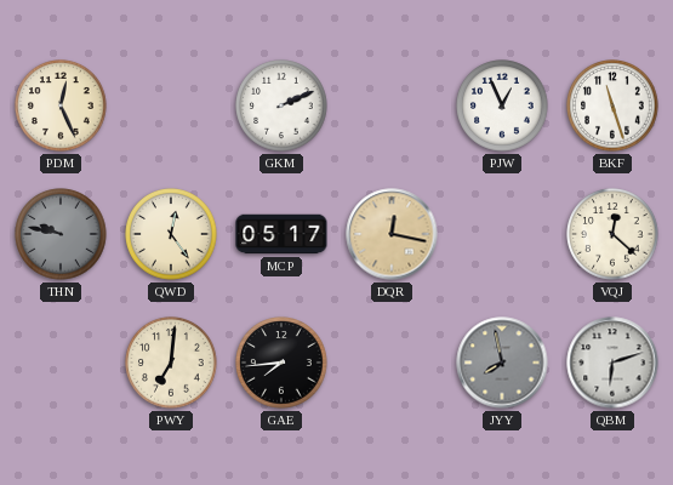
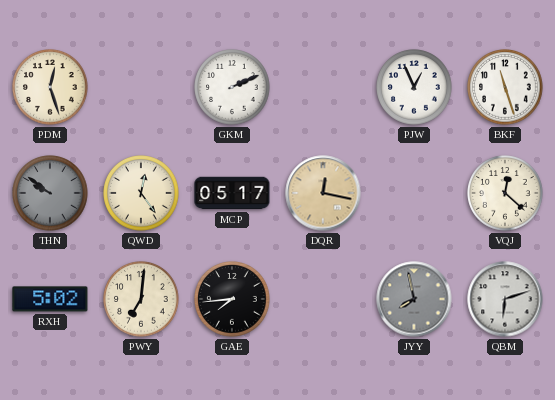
PDM: 12:26 -> 12:27
THN: 9:47 -> 9:51
RXH: none -> 5:02
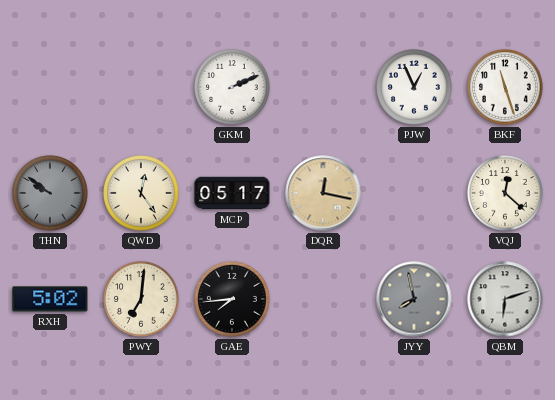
PDM: 12:27 -> none
